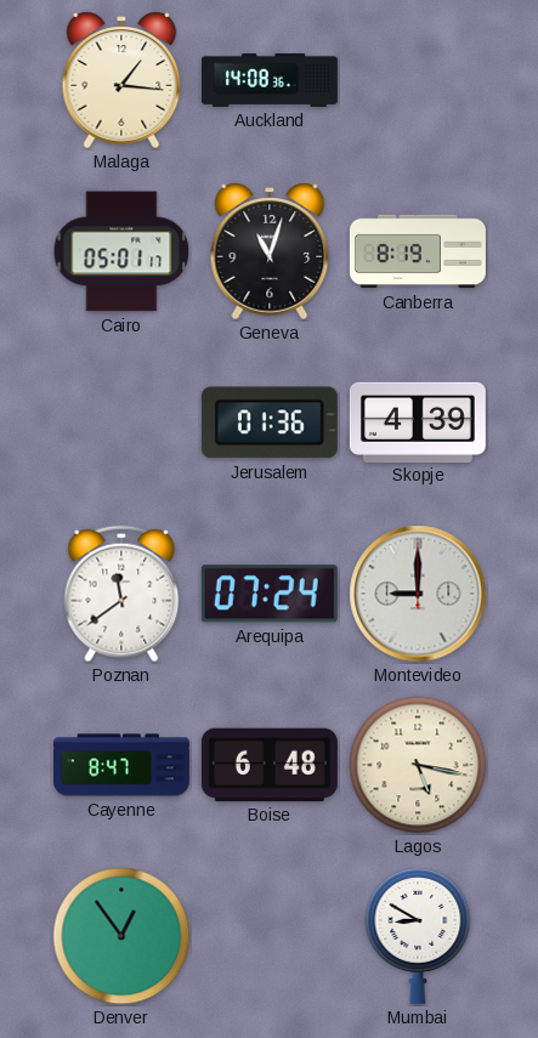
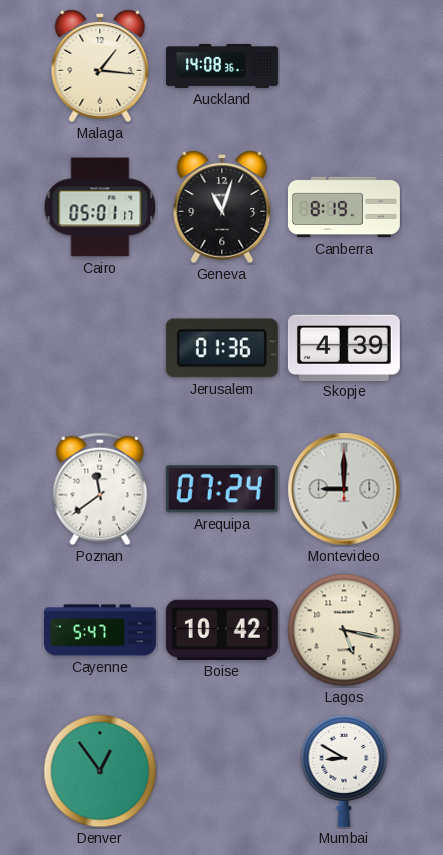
Cayenne: 8:47 -> 5:47
Boise: 6:48 -> 10:42
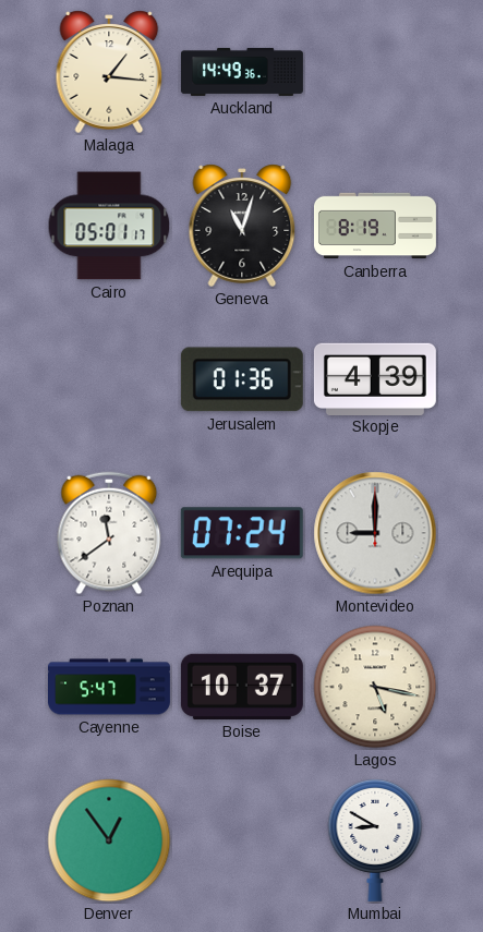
Auckland: 14:08 -> 14:49
Boise: 10:42 -> 10:37
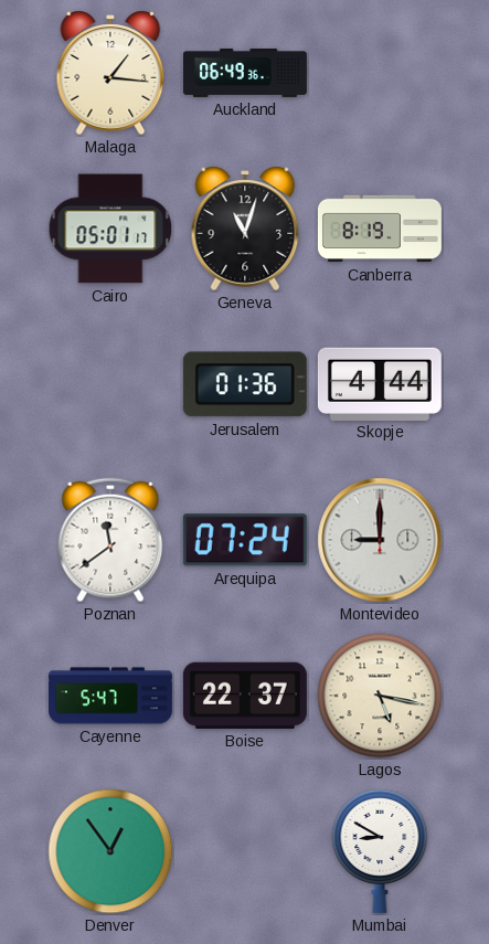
Auckland: 14:49 -> 06:49
Skopje: 4:39 -> 4:44
Boise: 10:37 -> 22:37
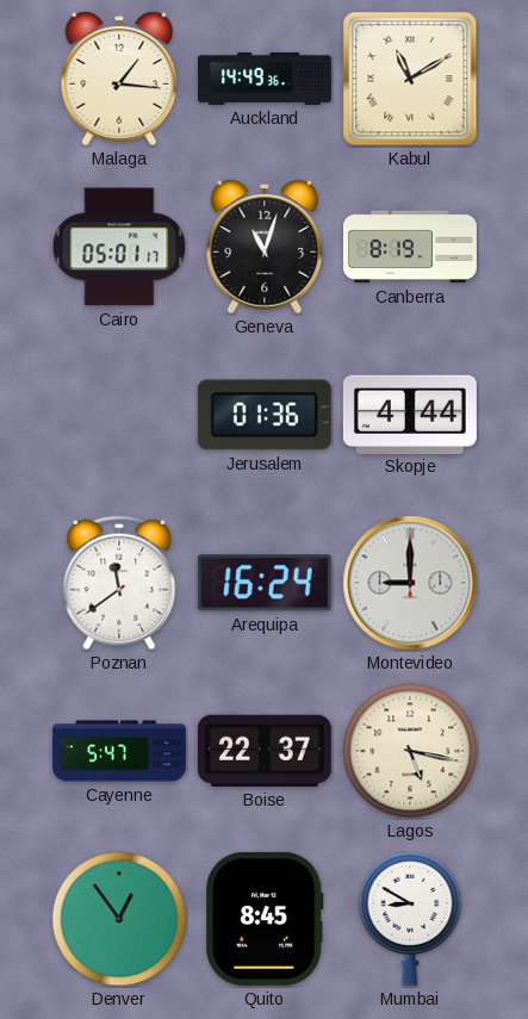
Auckland: 06:49 -> 14:49
Kabul: none -> 11:10
Arequipa: 07:24 -> 16:24
Quito: none -> 8:45
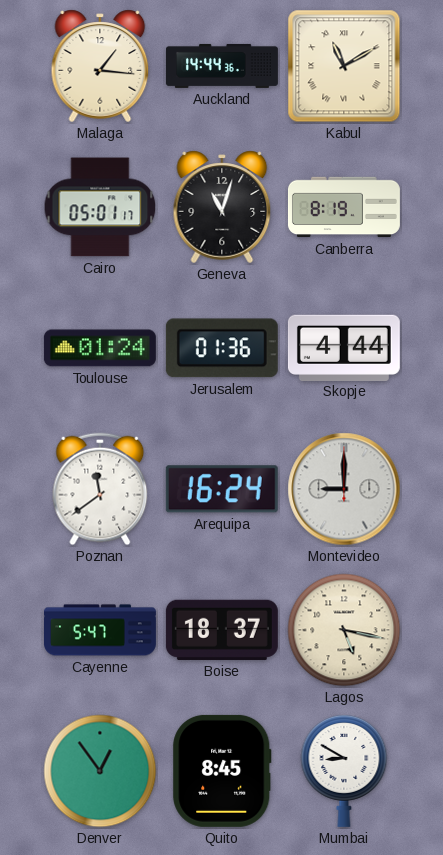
Auckland: 14:49 -> 14:44
Toulouse: none -> 01:24
Boise: 22:37 -> 18:37
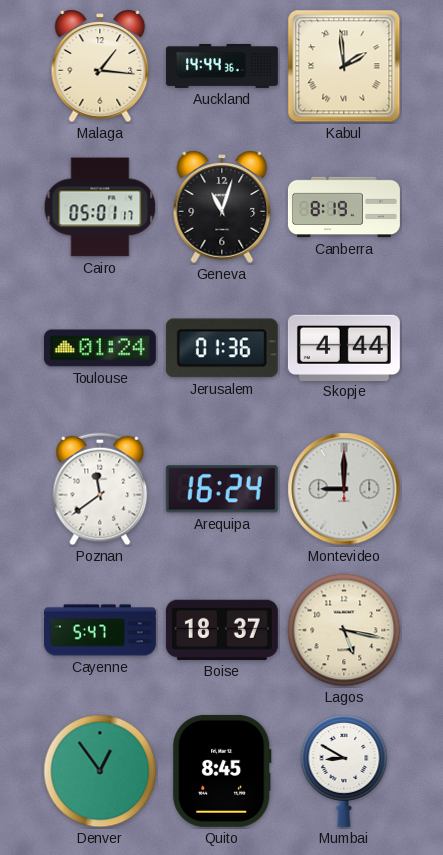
Kabul: 11:10 -> 1:59
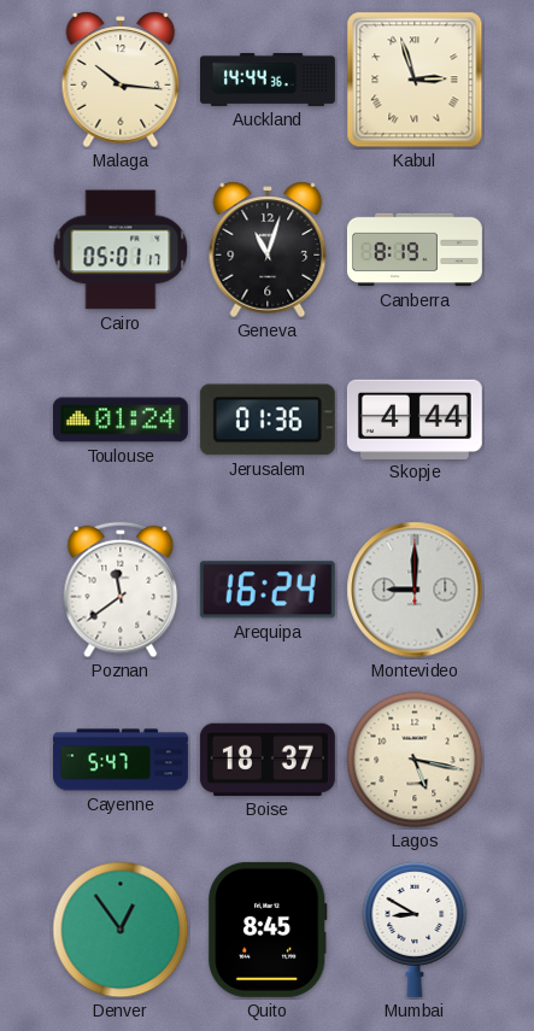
Malaga: 1:16 -> 10:16
Kabul: 1:59 -> 2:57
